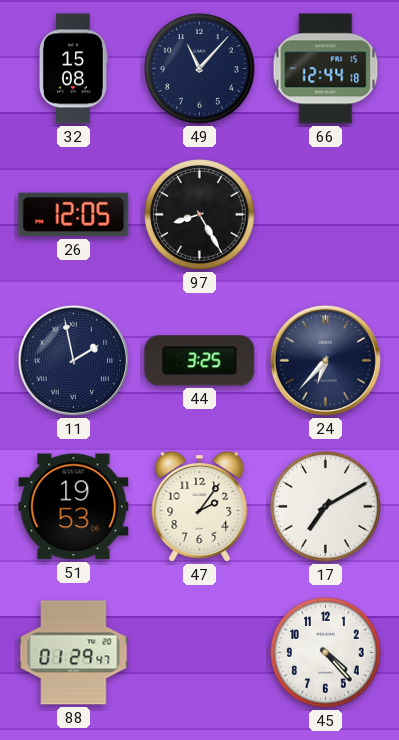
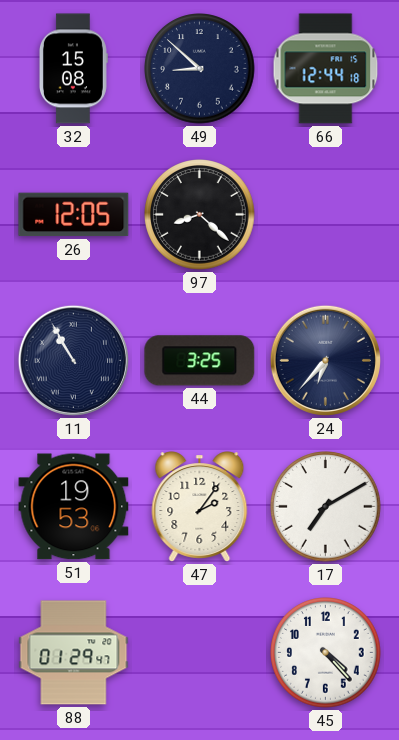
49: 11:07 -> 8:52
97: 8:25 -> 8:22
11: 1:58 -> 10:55
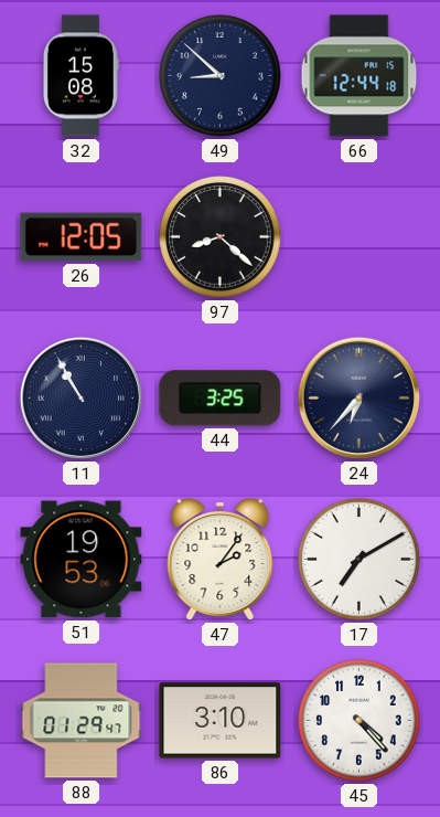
86: none -> 3:10
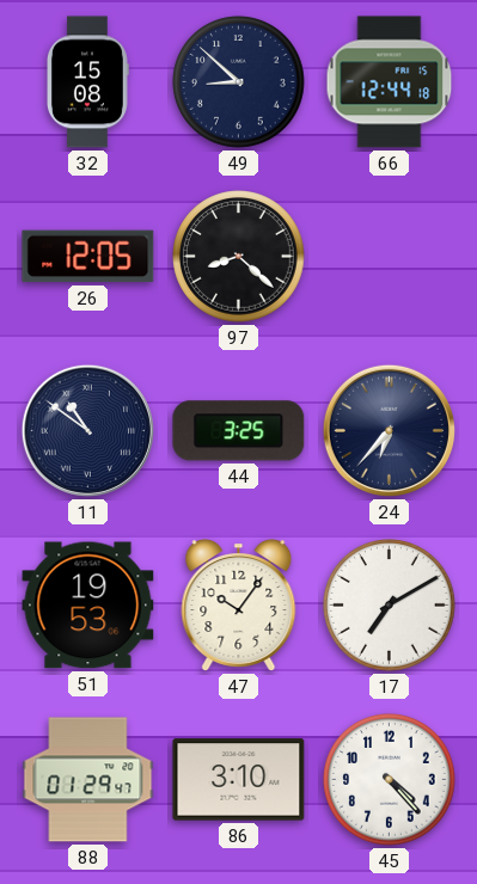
11: 10:55 -> 10:51
47: 2:06 -> 10:06
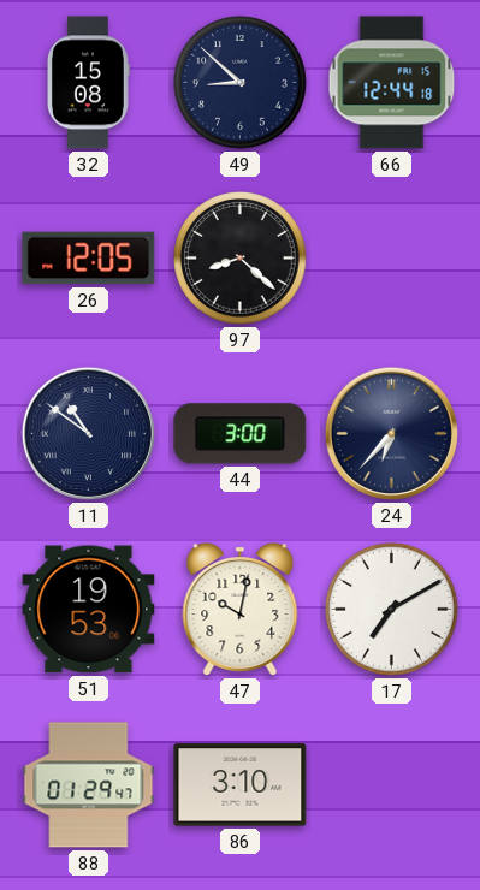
44: 3:25 -> 3:00
47: 10:06 -> 10:02
45: 4:23 -> none
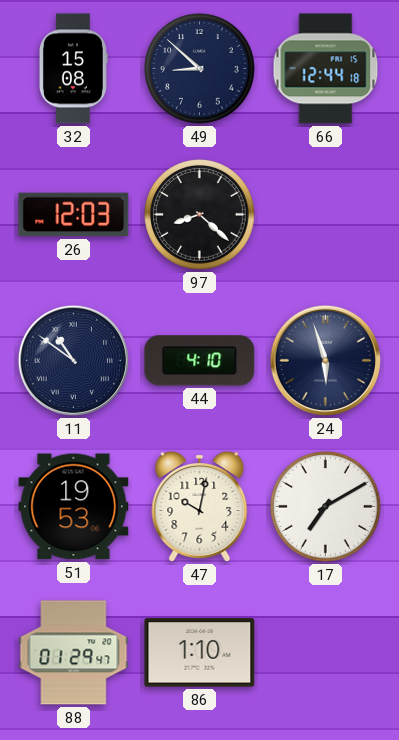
26: 12:05 -> 12:03
44: 3:00 -> 4:10
24: 6:37 -> 5:57
86: 3:10 -> 1:10
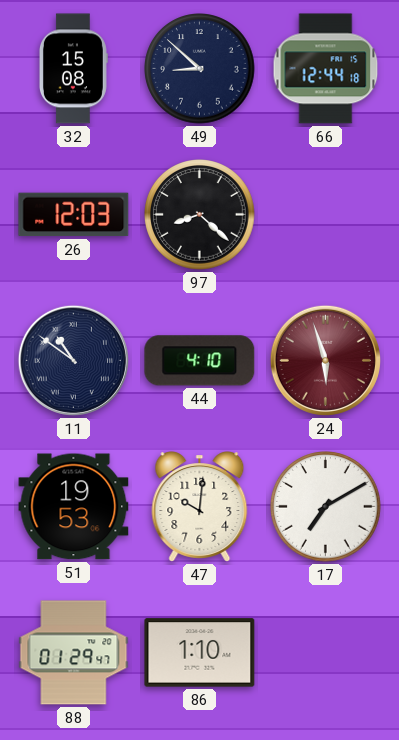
24 dial: navy -> burgundy
47: 10:02 -> 10:01
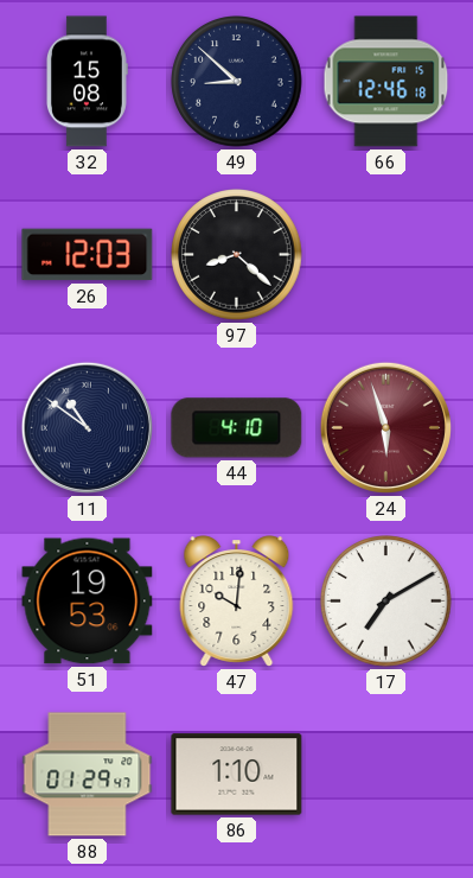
66: 12:44 -> 12:46
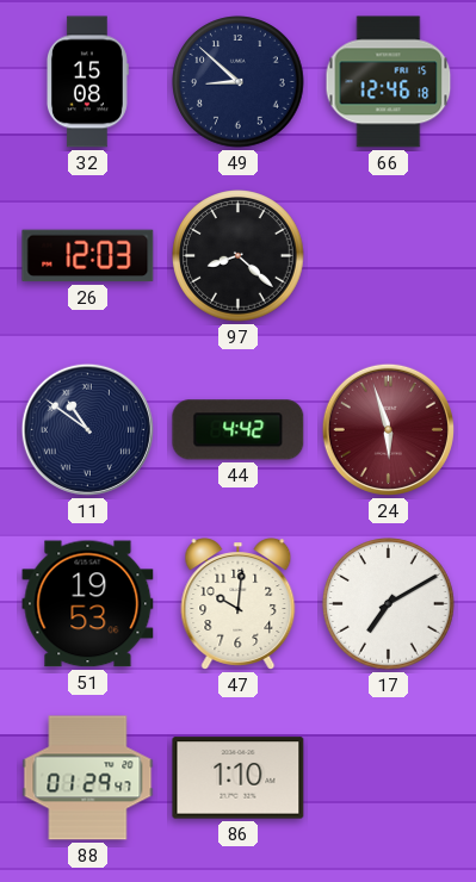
44: 4:10 -> 4:42
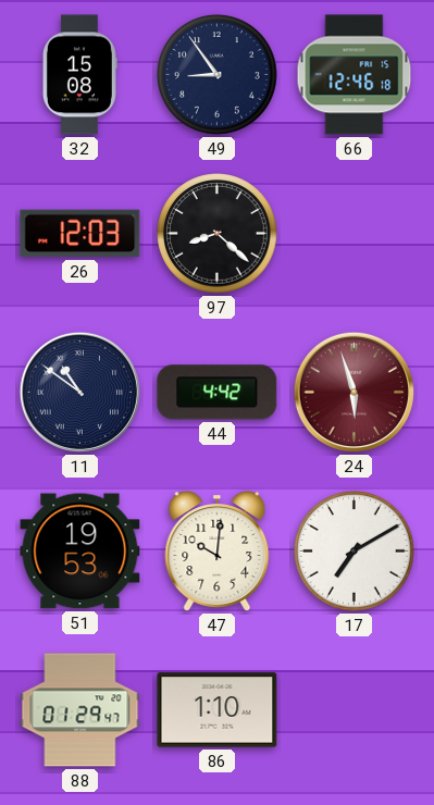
49: 8:52 -> 8:54
